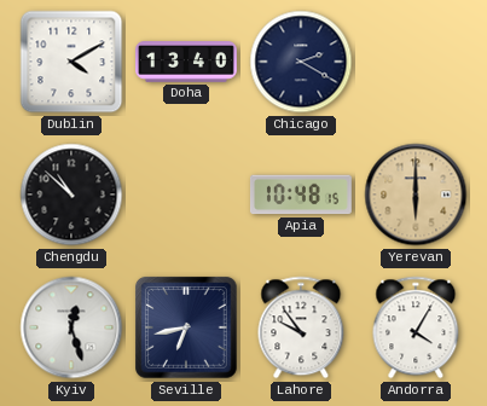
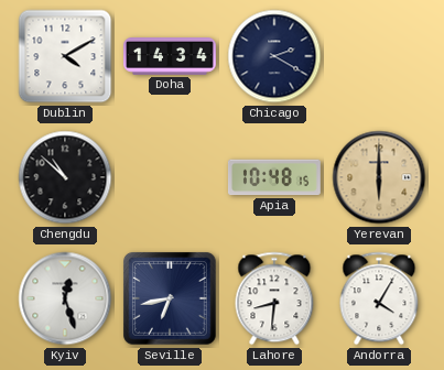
Doha: 13:40 -> 14:34
Lahore: 9:54 -> 8:31
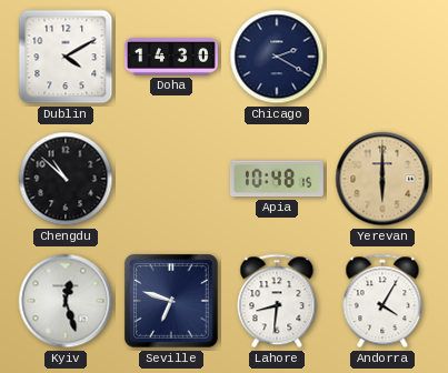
Doha: 14:34 -> 14:30
Seville: 6:43 -> 6:48
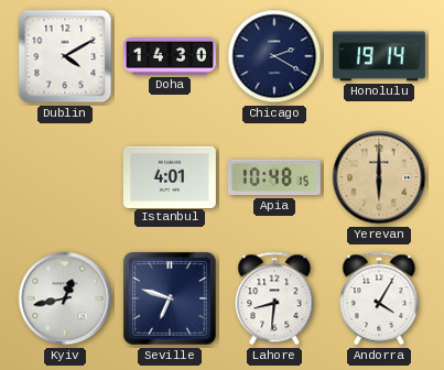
Honolulu: none -> 19:14
Chengdu: 10:52 -> none
Istanbul: none -> 4:01
Kyiv: 12:27 -> 12:43
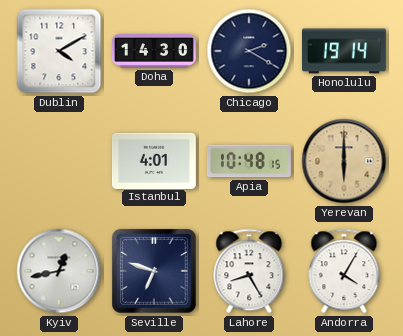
Lahore: 8:31 -> 8:25
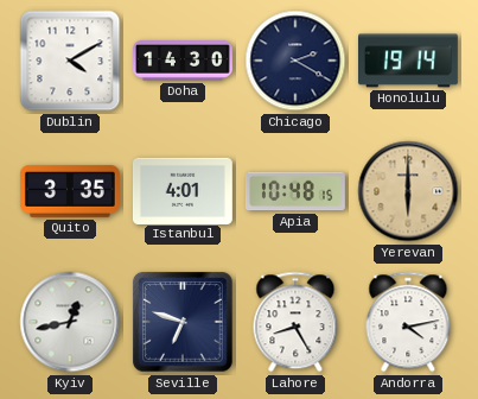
Quito: none -> 3:35
Andorra: 4:05 -> 4:13
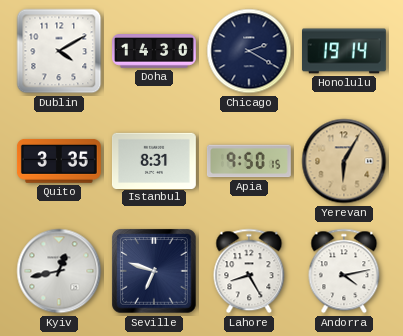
Istanbul: 4:01 -> 8:31
Apia: 10:48 -> 9:50
Yerevan: 6:00 -> 6:05
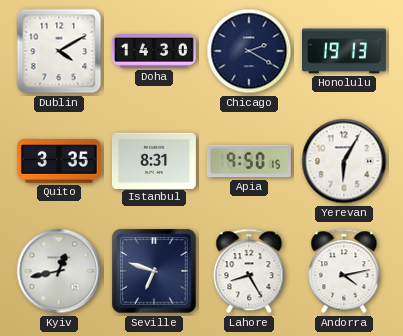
Honolulu: 19:14 -> 19:13
Yerevan dial: champagne -> white
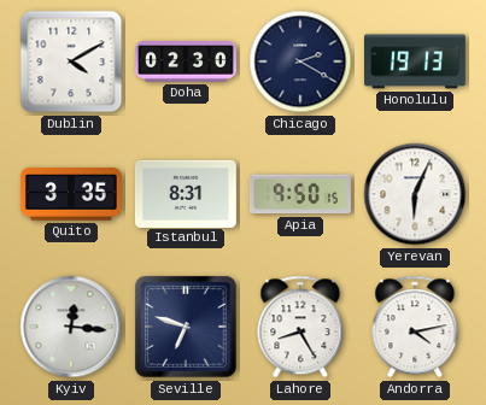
Doha: 14:30 -> 02:30
Yerevan: 6:05 -> 6:04
Kyiv: 12:43 -> 12:16
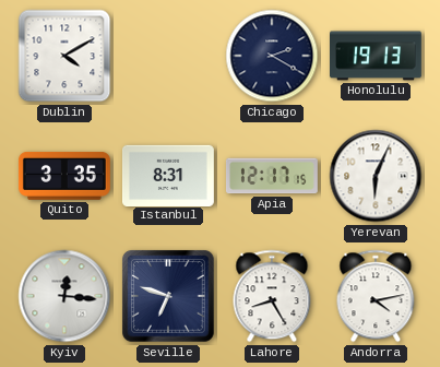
Doha: 02:30 -> none
Apia: 9:50 -> 12:17
